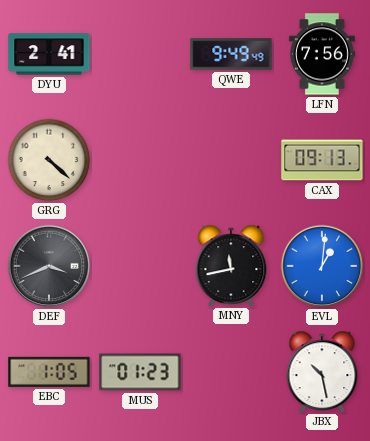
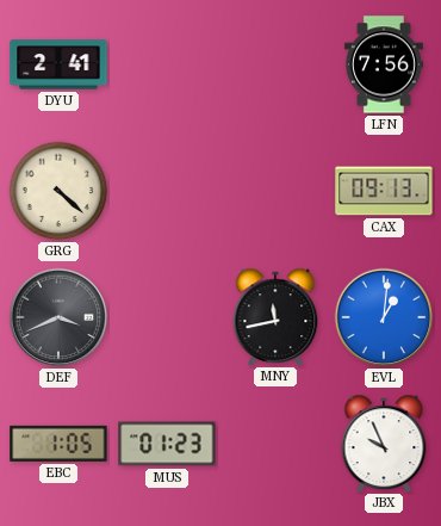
QWE: 9:49 -> none
JBX: 10:28 -> 9:56
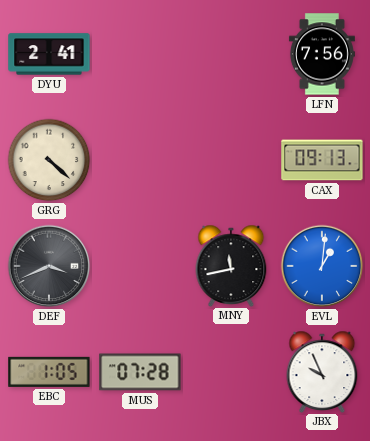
MUS: 01:23 -> 07:28
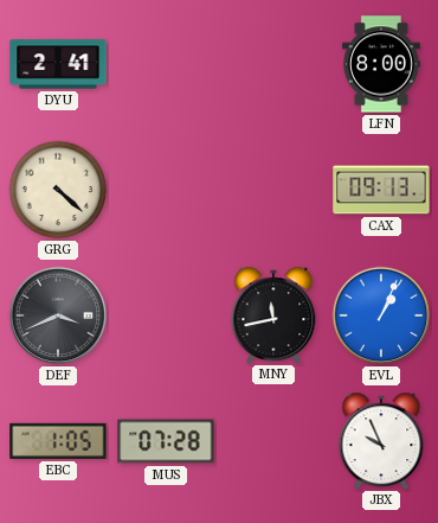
LFN: 7:56 -> 8:00
EVL: 1:01 -> 1:04
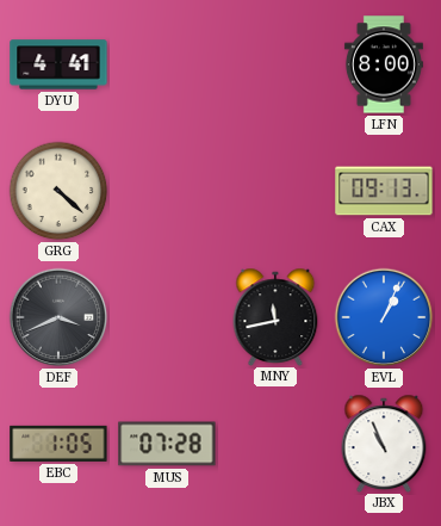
DYU: 2:41 -> 4:41
JBX: 9:56 -> 10:56
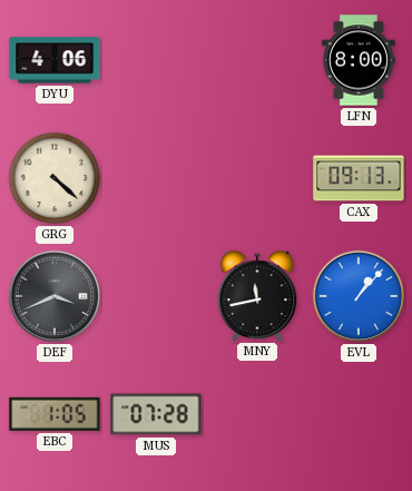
DYU: 4:41 -> 4:06
EVL: 1:04 -> 1:07
JBX: 10:56 -> none
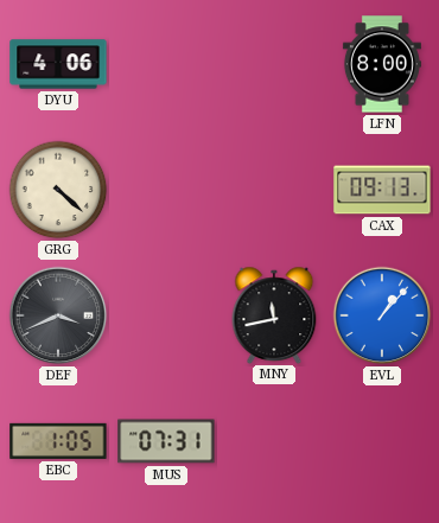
MUS: 07:28 -> 07:31
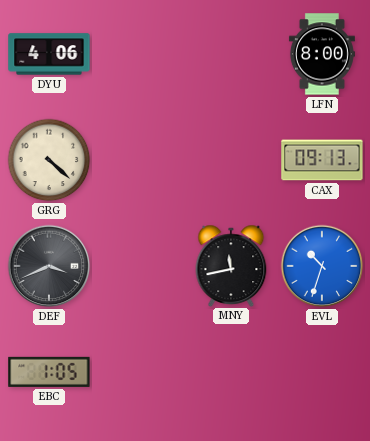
EVL: 1:07 -> 10:33
MUS: 07:31 -> none
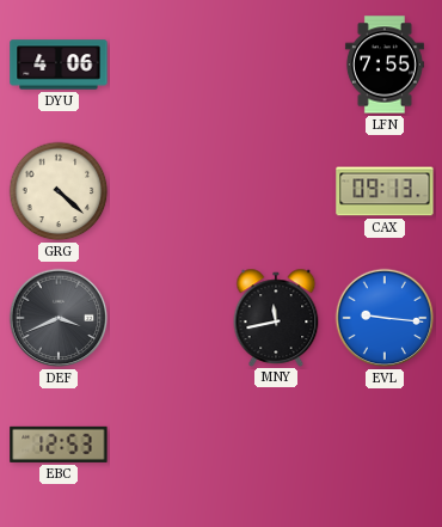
LFN: 8:00 -> 7:55
EVL: 10:33 -> 9:16
EBC: 1:05 -> 12:53
